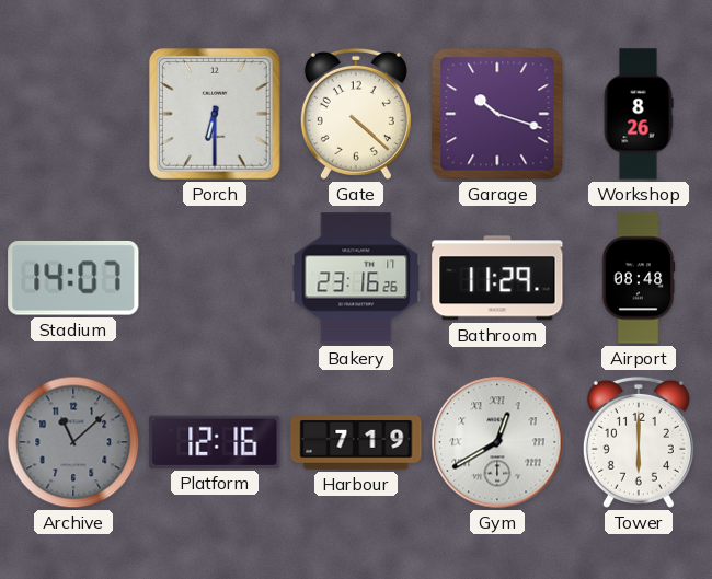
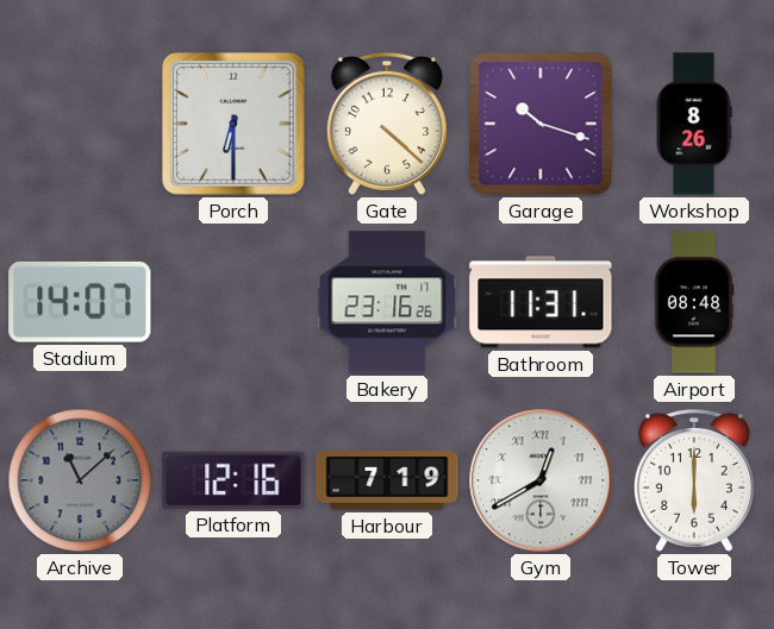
Bathroom: 11:29 -> 11:31
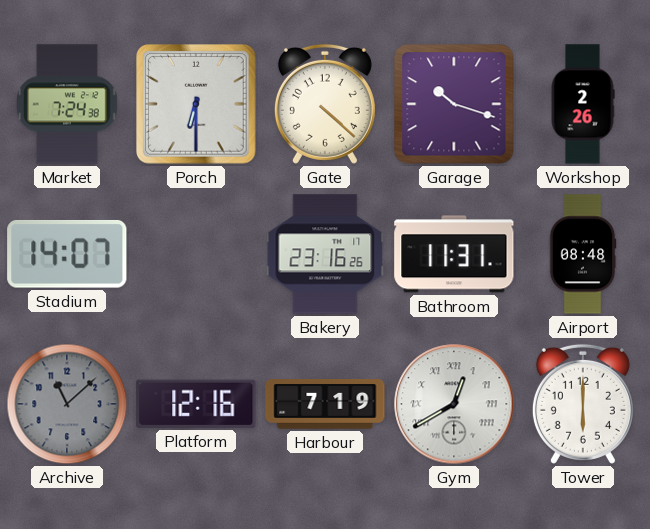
Market: none -> 7:24
Workshop: 8:26 -> 2:26
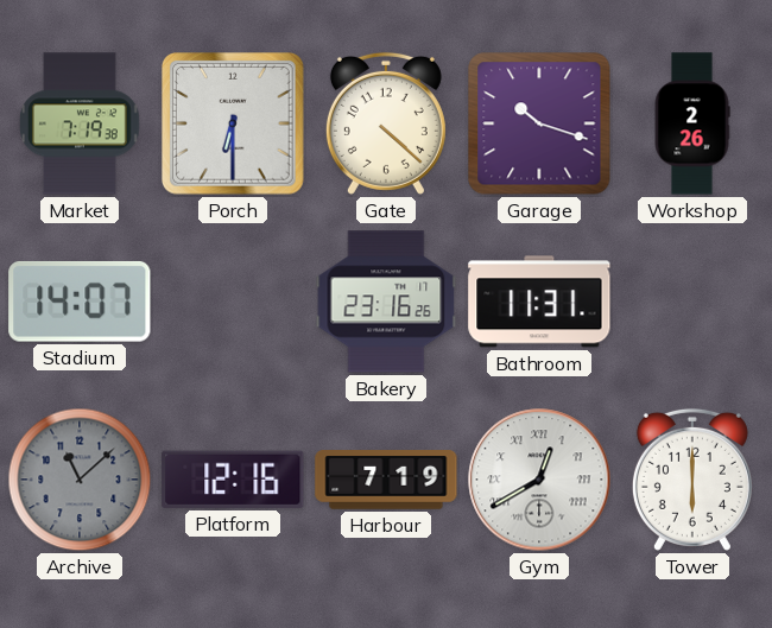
Market: 7:24 -> 7:19
Airport: 08:48 -> none
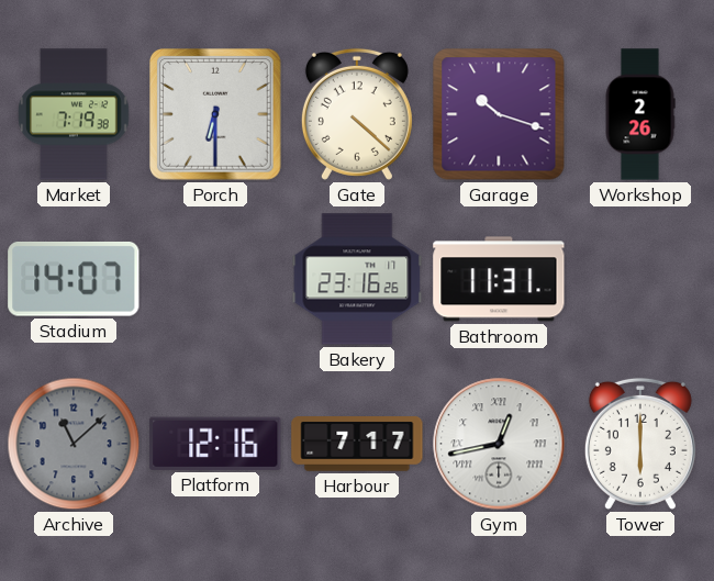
Harbour: 7:19 -> 7:17
Gym: 12:40 -> 12:43
